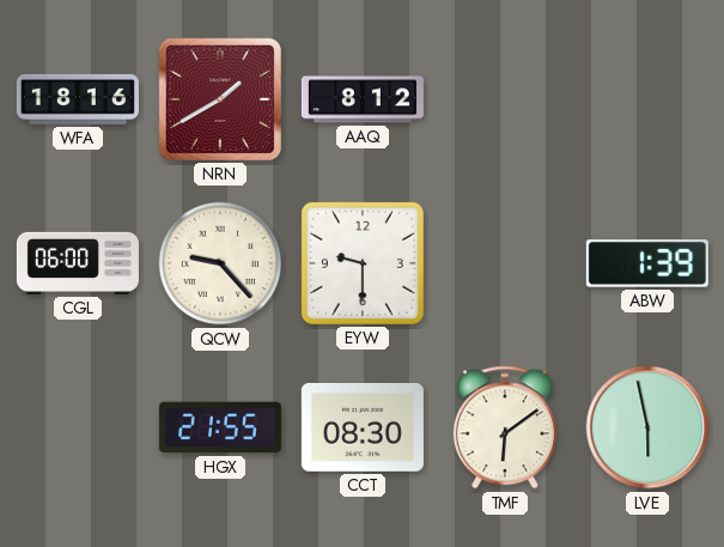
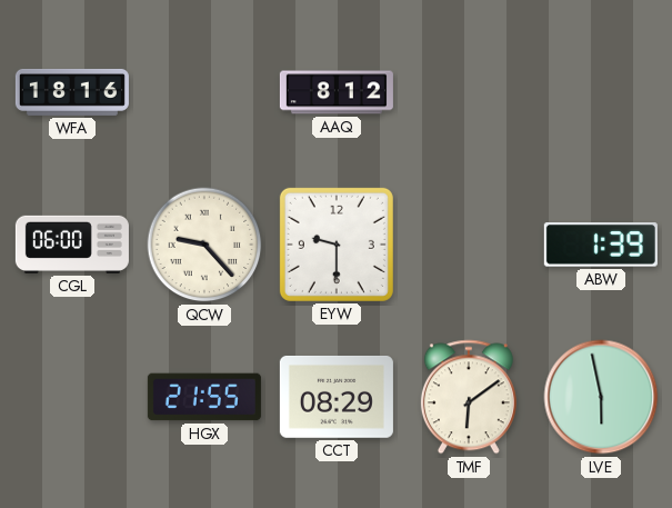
NRN: 1:40 -> none
CCT: 08:30 -> 08:29
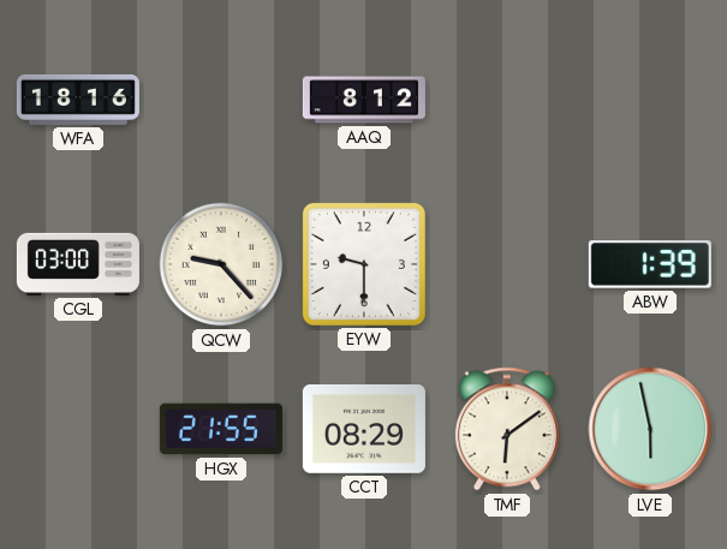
CGL: 06:00 -> 03:00
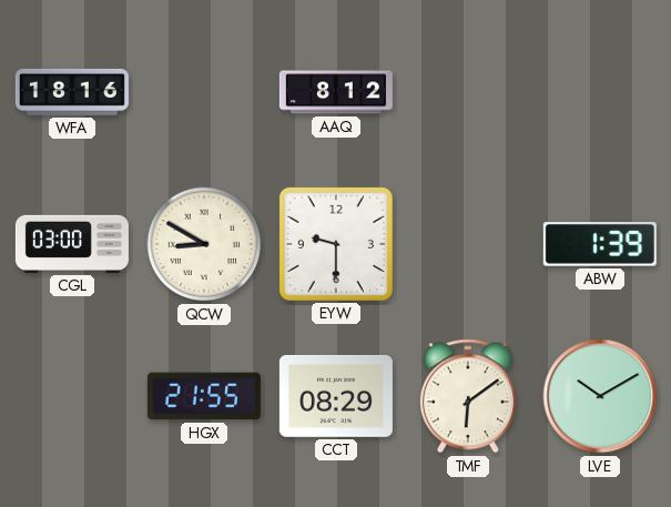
QCW: 9:23 -> 8:50
LVE: 5:58 -> 10:10
